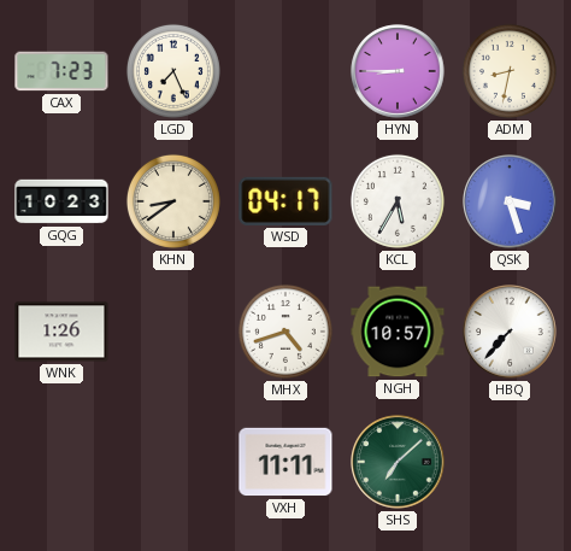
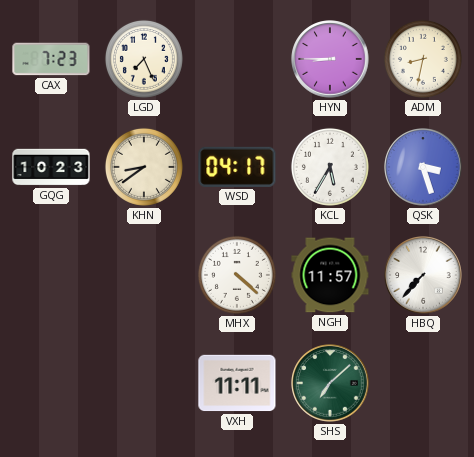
WNK: 1:26 -> none
MHX: 4:42 -> 4:22
NGH: 10:57 -> 11:57
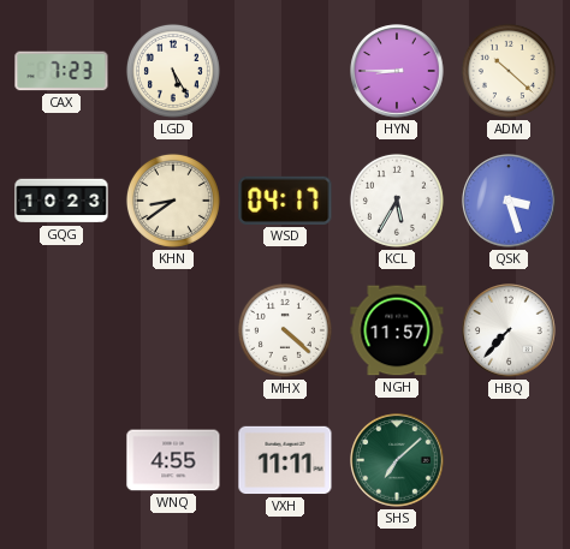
LGD: 7:26 -> 5:25
ADM: 8:32 -> 10:22
WNQ: none -> 4:55
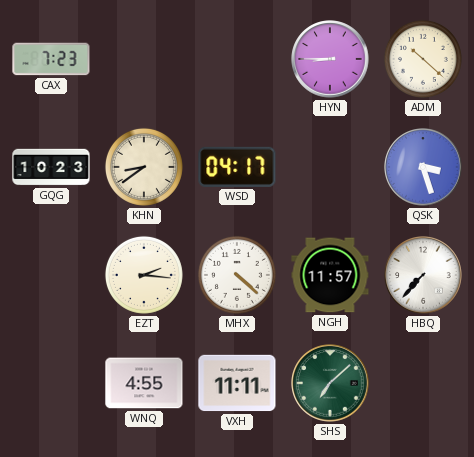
LGD: 5:25 -> none
KCL: 5:35 -> none
EZT: none -> 2:16
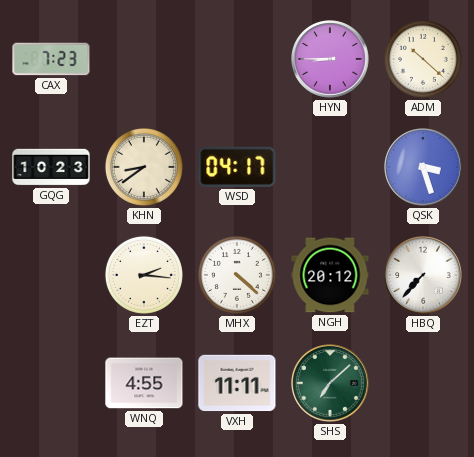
NGH: 11:57 -> 20:12
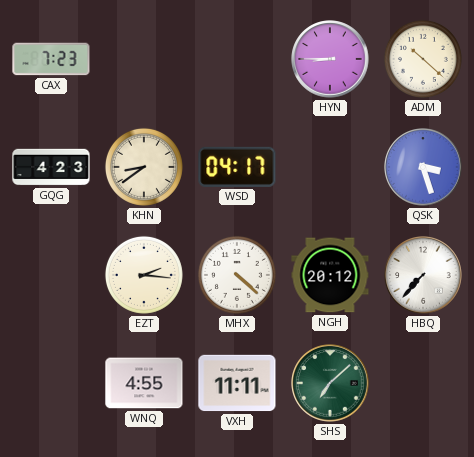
GQG: 10:23 -> 4:23
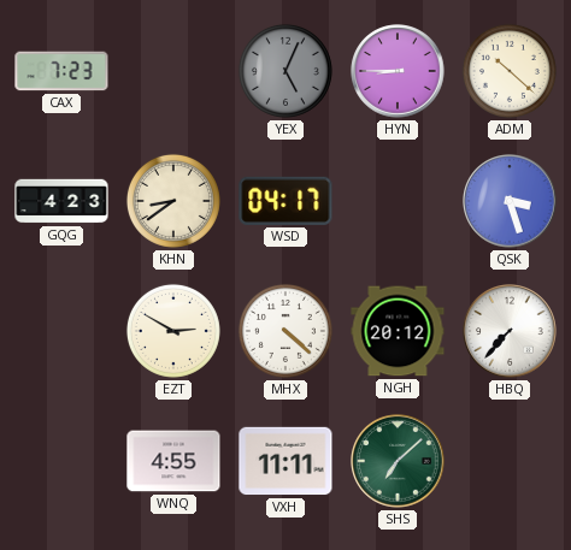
YEX: none -> 5:04
EZT: 2:16 -> 2:50
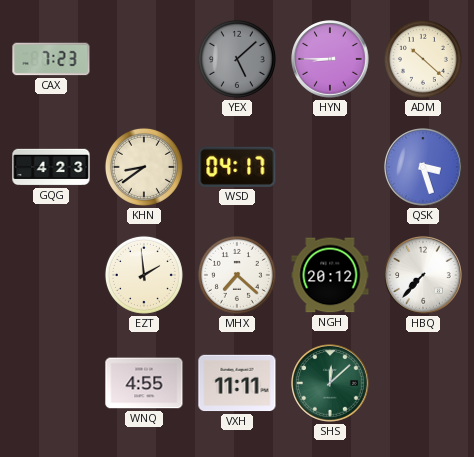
YEX: 5:04 -> 5:08
EZT: 2:50 -> 1:59
MHX: 4:22 -> 7:22
SHS: 7:08 -> 12:08
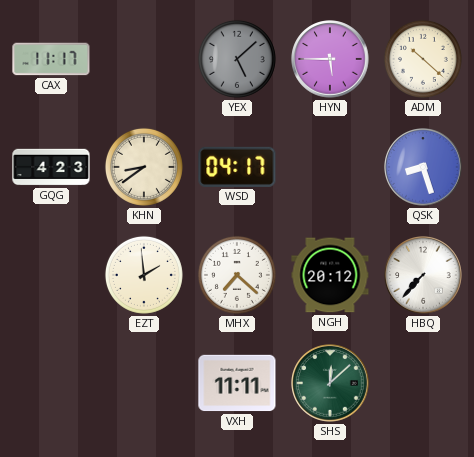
CAX: 7:23 -> 11:17
HYN: 8:45 -> 5:45
QSK: 3:27 -> 8:27
WNQ: 4:55 -> none
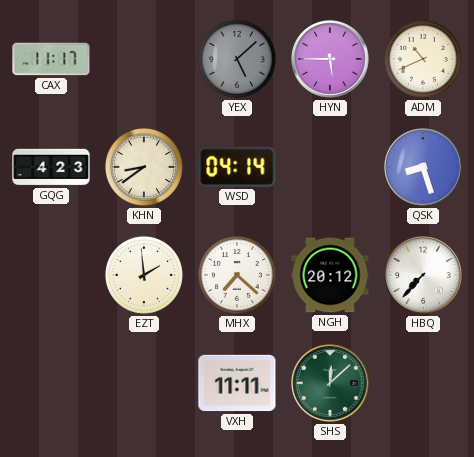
ADM: 10:22 -> 10:41
WSD: 04:17 -> 04:14
